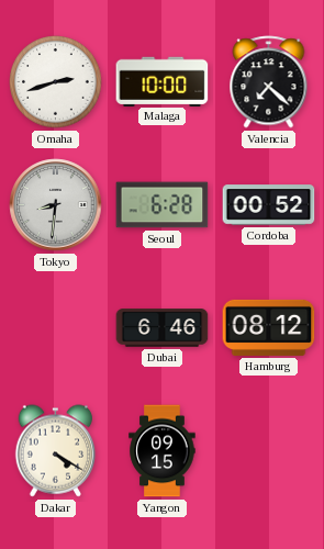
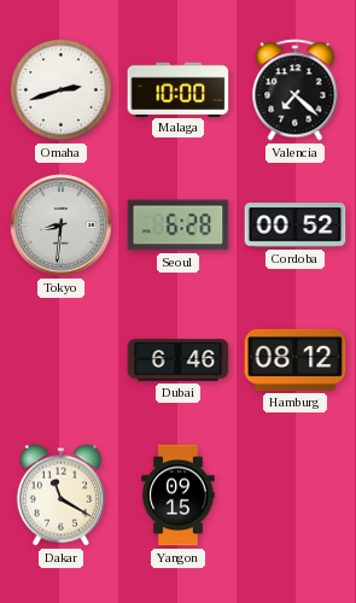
Dakar: 4:20 -> 11:20
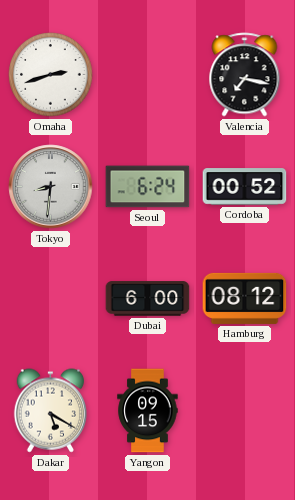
Malaga: 10:00 -> none
Valencia: 7:22 -> 7:17
Seoul: 6:28 -> 6:24
Dubai: 6:46 -> 6:00
Dakar: 11:20 -> 5:20
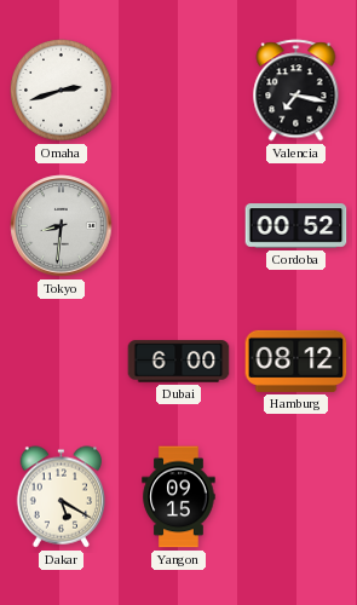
Seoul: 6:24 -> none
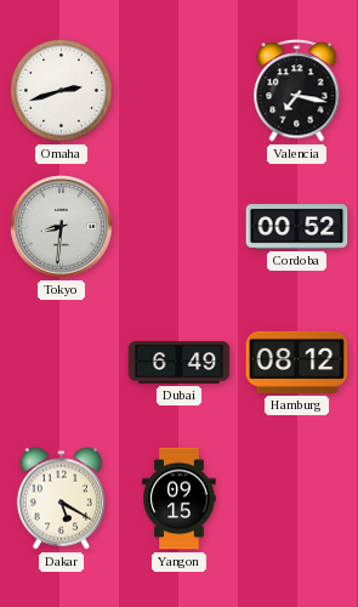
Dubai: 6:00 -> 6:49
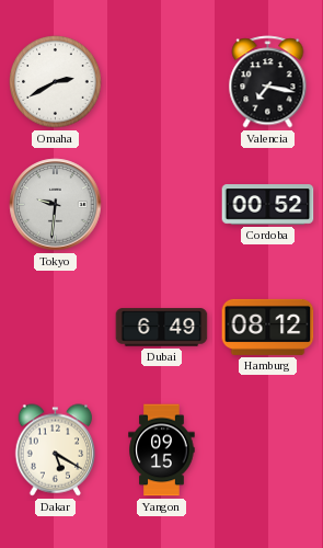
Omaha: 2:42 -> 2:40
Tokyo: 8:31 -> 9:31
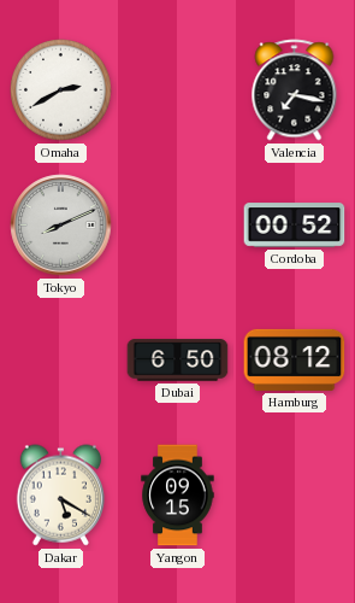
Tokyo: 9:31 -> 8:11
Dubai: 6:49 -> 6:50
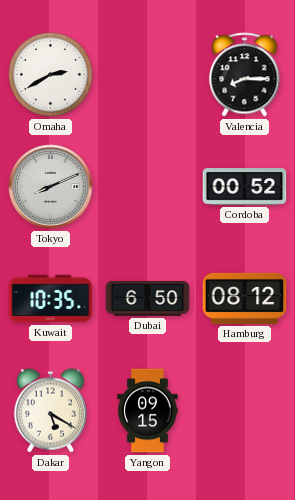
Valencia: 7:17 -> 8:15
Kuwait: none -> 10:35
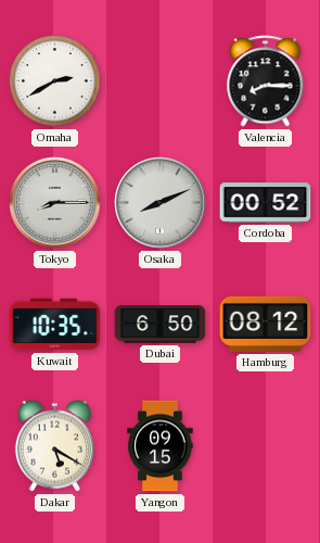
Tokyo: 8:11 -> 8:15
Osaka: none -> 8:11
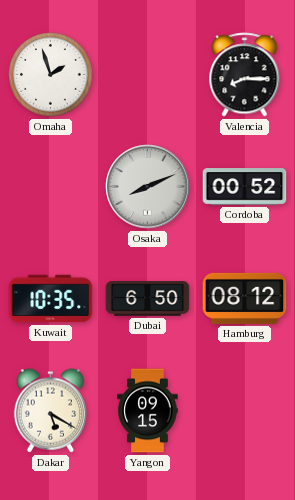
Omaha: 2:40 -> 1:57
Tokyo: 8:15 -> none
